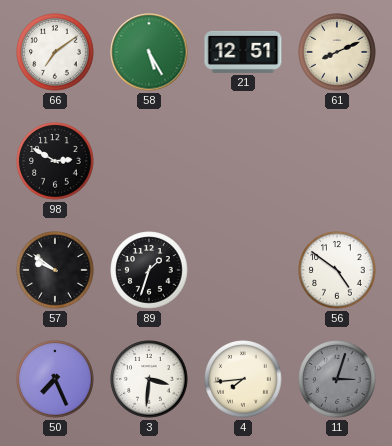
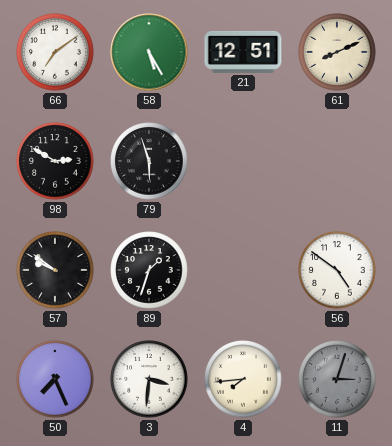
79: none -> 5:57
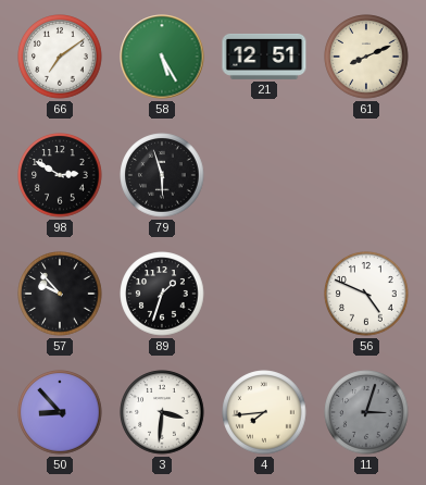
57: 9:51 -> 9:53
56: 4:51 -> 4:49
50: 7:26 -> 8:53
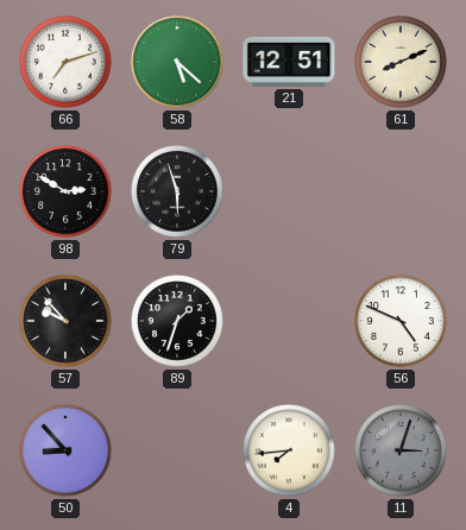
66: 7:09 -> 7:12
58: 5:25 -> 5:22
3: 3:31 -> none
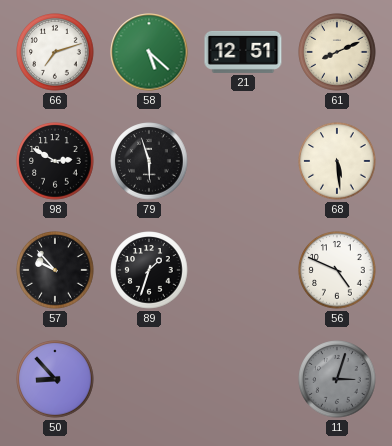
68: none -> 5:29
4: 7:44 -> none
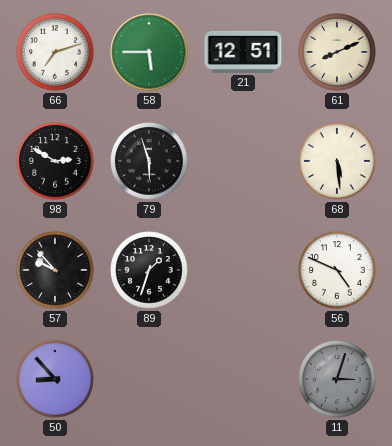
58: 5:22 -> 5:45
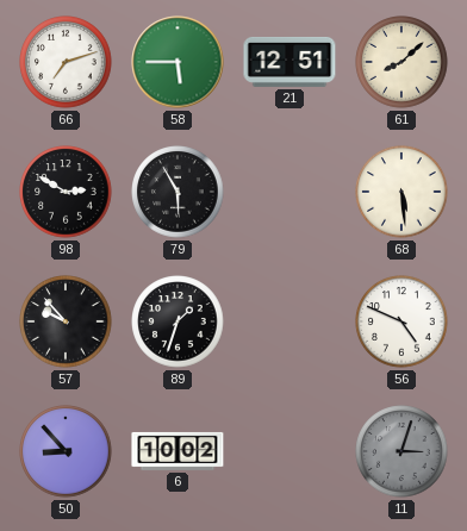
61: 8:11 -> 8:08
79: 5:57 -> 5:55
6: none -> 10:02
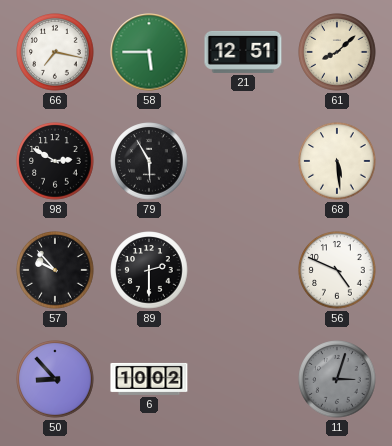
66: 7:12 -> 7:17
89: 1:33 -> 2:30
